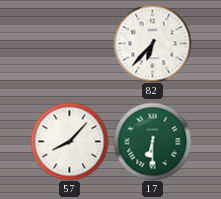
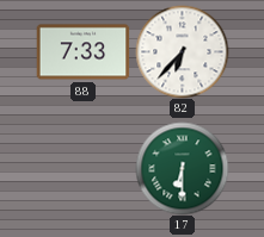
88: none -> 7:33
57: 8:07 -> none
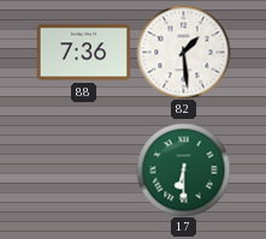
88: 7:33 -> 7:36
82: 6:37 -> 1:29
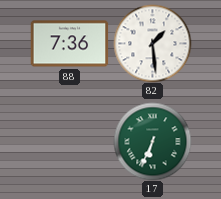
17: 6:30 -> 6:34
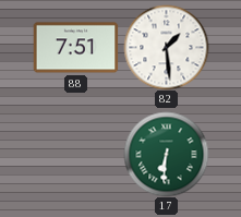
88: 7:36 -> 7:51
17: 6:34 -> 6:31
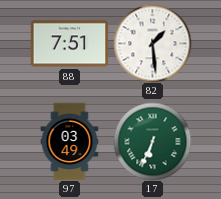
97: none -> 03:49
17: 6:31 -> 6:34
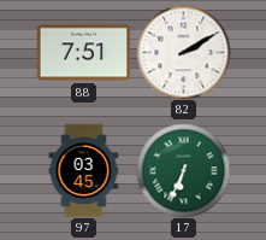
82: 1:29 -> 2:10
97: 03:49 -> 03:45
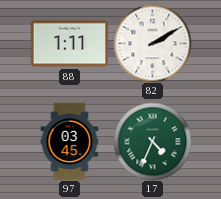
88: 7:51 -> 1:11
17: 6:34 -> 4:34
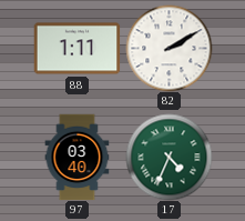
97: 03:45 -> 03:40
